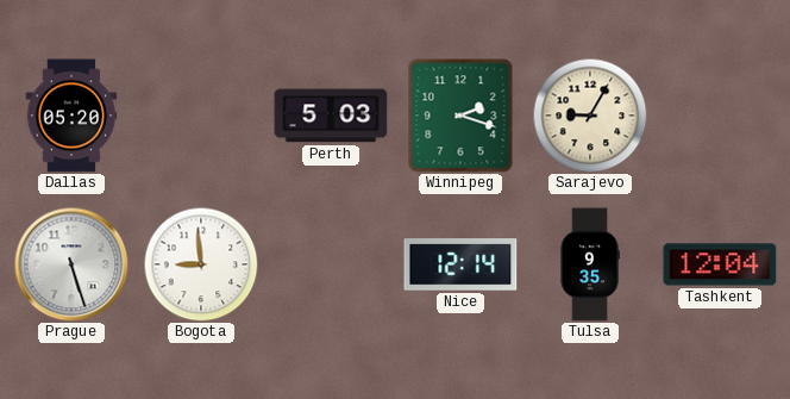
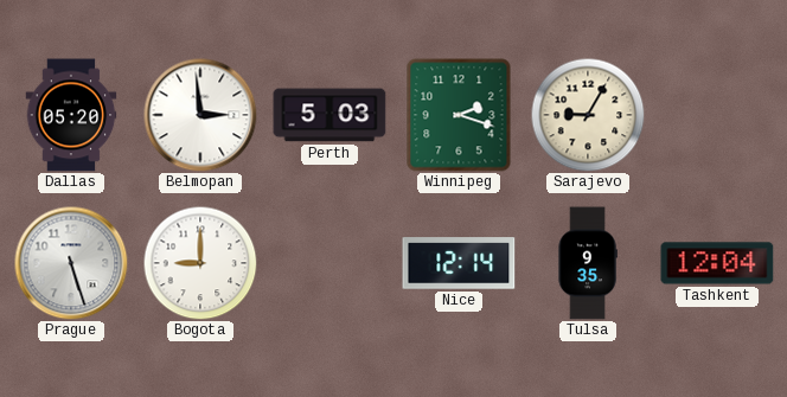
Belmopan: none -> 2:59
Bogota: 8:59 -> 9:00
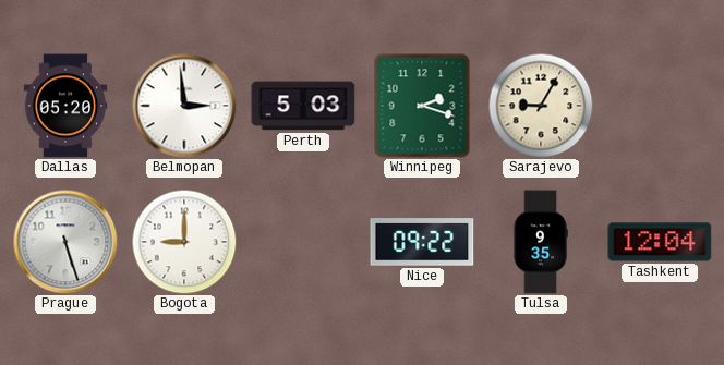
Nice: 12:14 -> 09:22
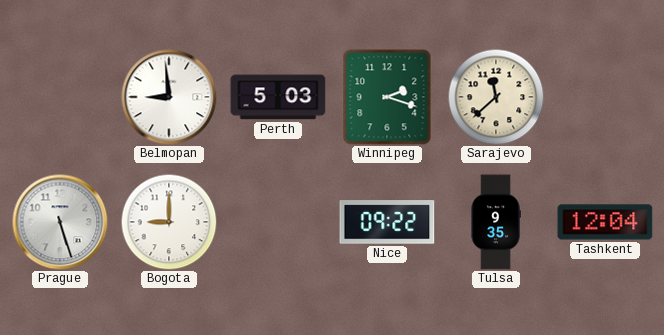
Dallas: 05:20 -> none
Belmopan: 2:59 -> 8:59
Sarajevo: 9:05 -> 11:38
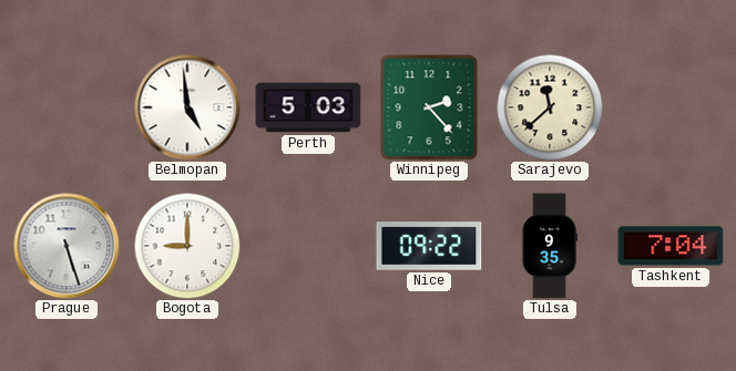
Belmopan: 8:59 -> 4:59
Winnipeg: 2:18 -> 2:23
Tashkent: 12:04 -> 7:04
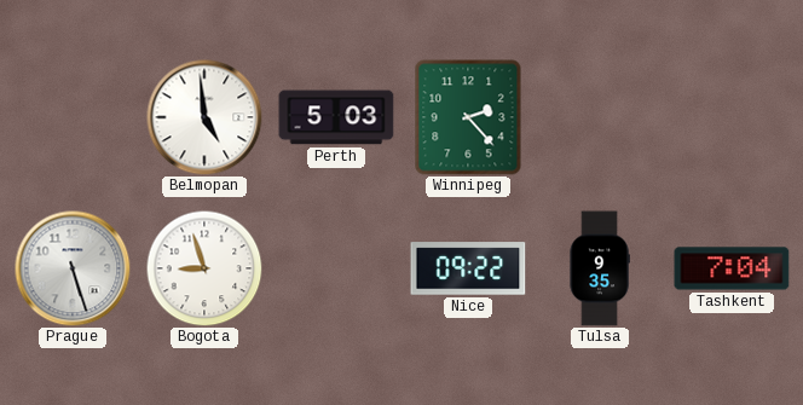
Sarajevo: 11:38 -> none
Bogota: 9:00 -> 8:57
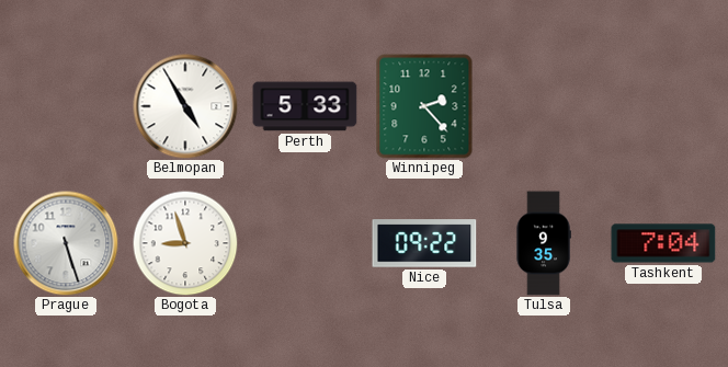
Belmopan: 4:59 -> 4:55
Perth: 5:03 -> 5:33
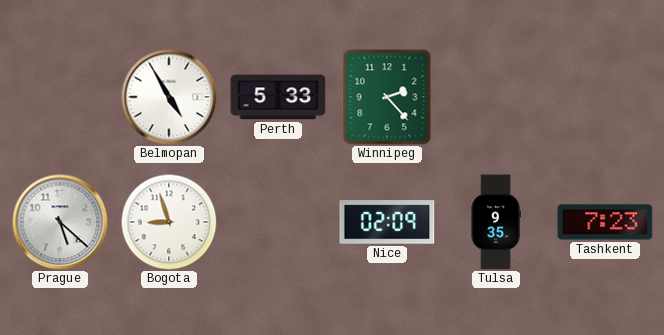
Prague: 5:27 -> 5:22
Nice: 09:22 -> 02:09
Tashkent: 7:04 -> 7:23
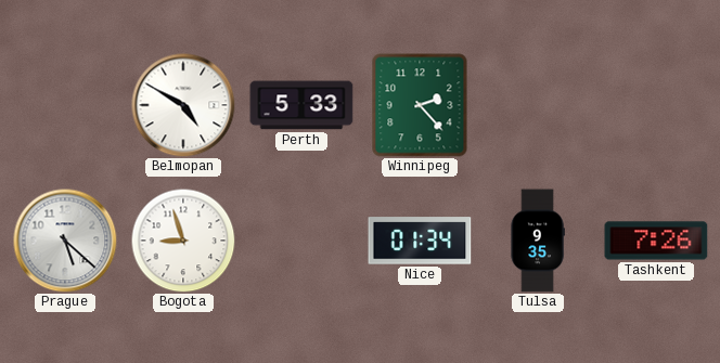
Belmopan: 4:55 -> 4:50
Nice: 02:09 -> 01:34
Tashkent: 7:23 -> 7:26
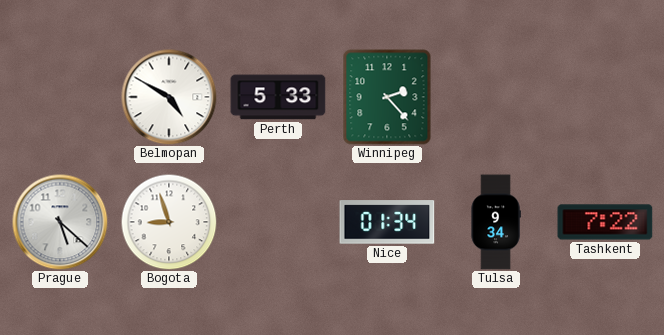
Tulsa: 9:35 -> 9:34
Tashkent: 7:26 -> 7:22
